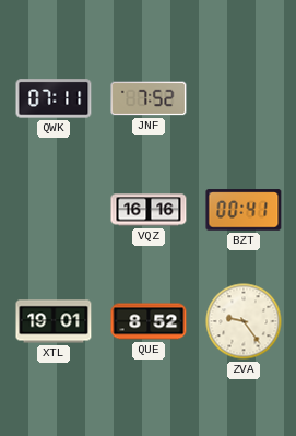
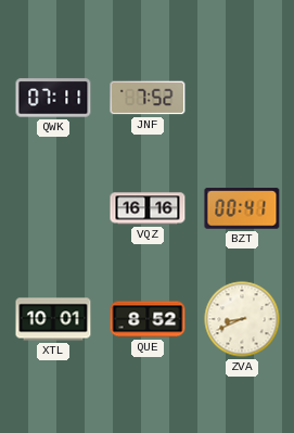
XTL: 19:01 -> 10:01
ZVA: 9:24 -> 8:41
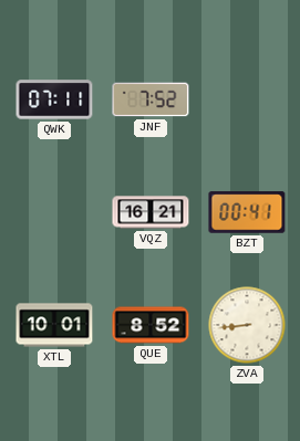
VQZ: 16:16 -> 16:21
ZVA: 8:41 -> 8:44
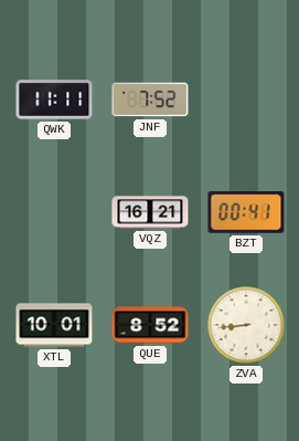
QWK: 07:11 -> 11:11
